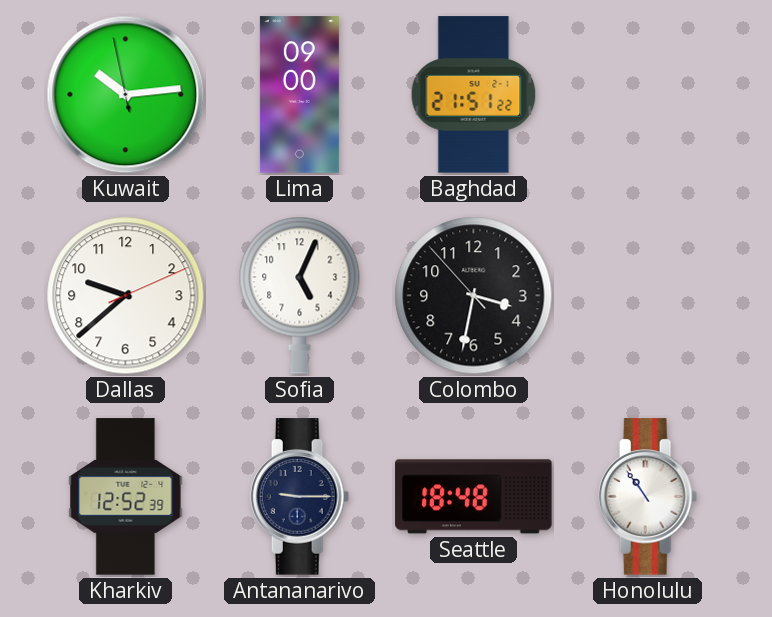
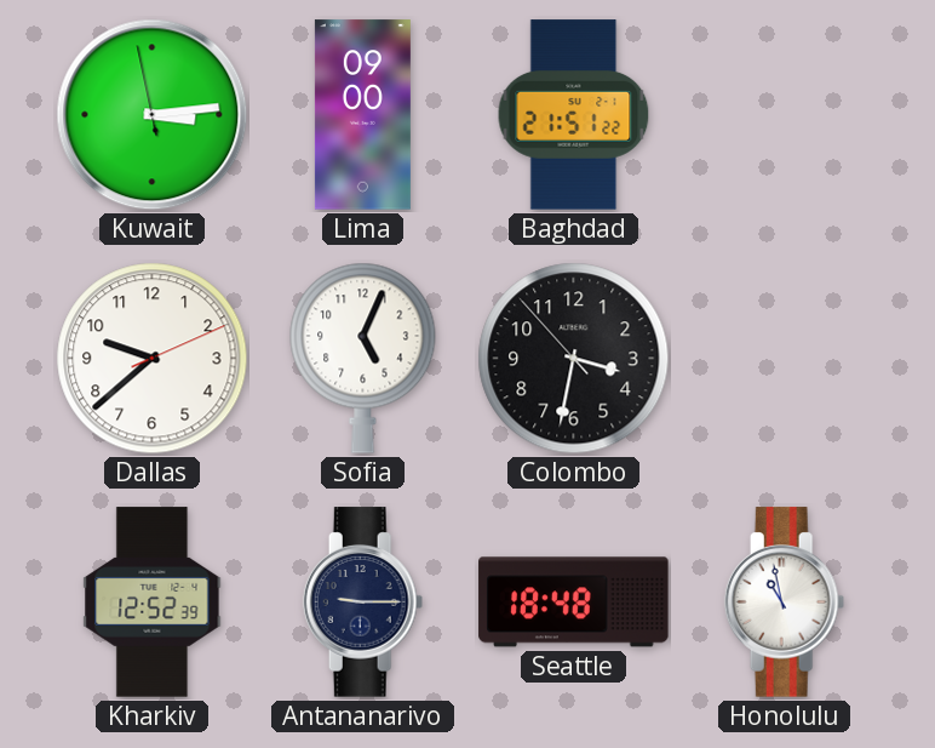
Kuwait: 10:13 -> 3:13
Honolulu: 10:54 -> 10:58
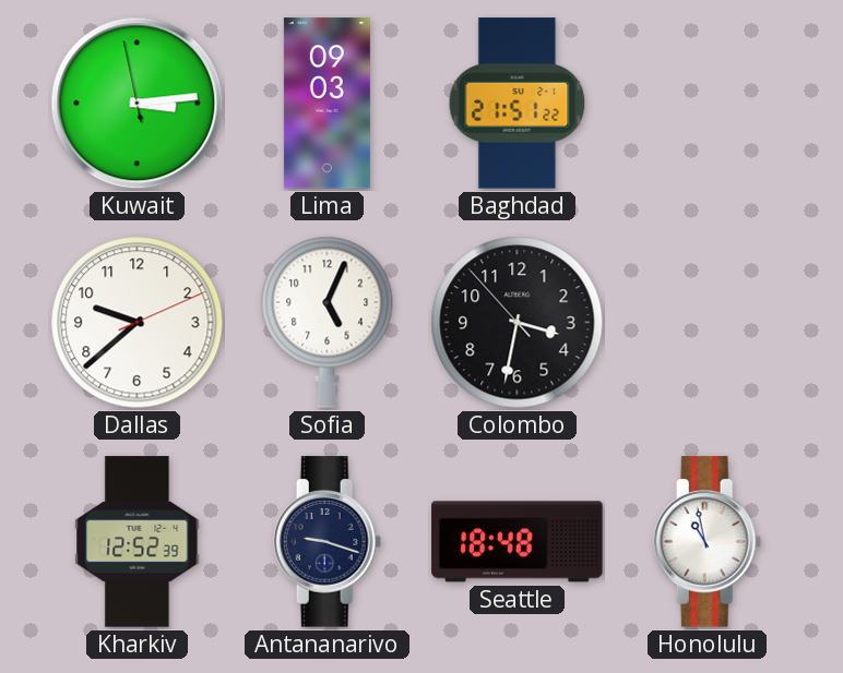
Lima: 09:00 -> 09:03
Antananarivo: 9:15 -> 9:18
